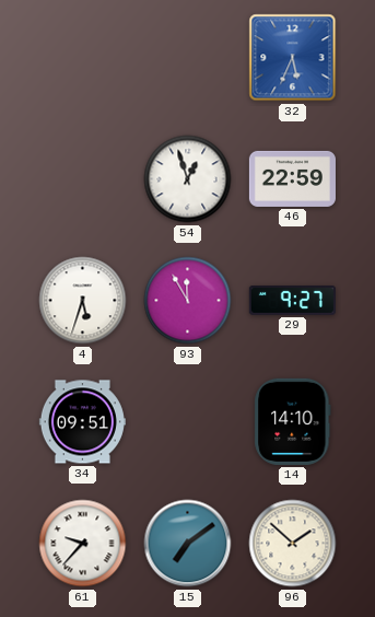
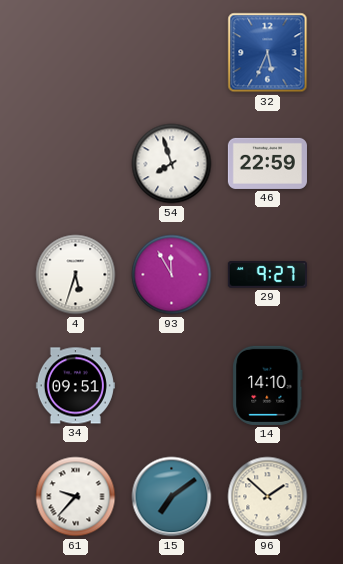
54: 12:57 -> 7:57
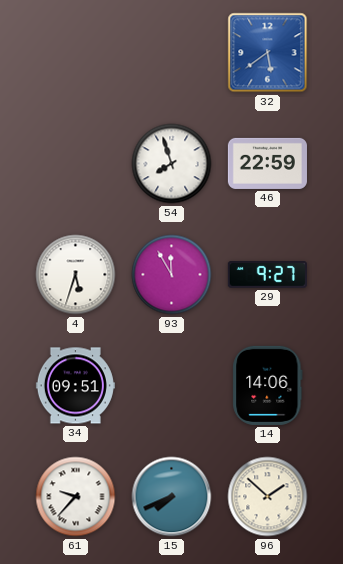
32: 5:34 -> 5:39
14: 14:10 -> 14:06
15: 7:09 -> 7:41
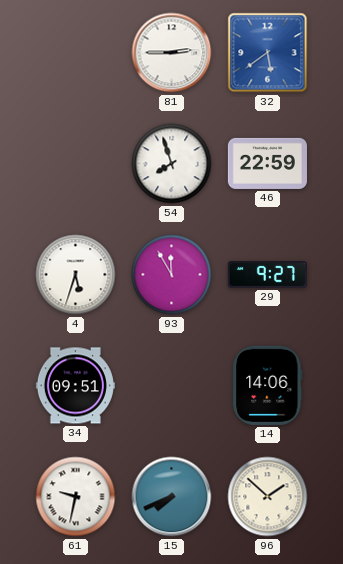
81: none -> 2:45
61: 9:37 -> 9:32
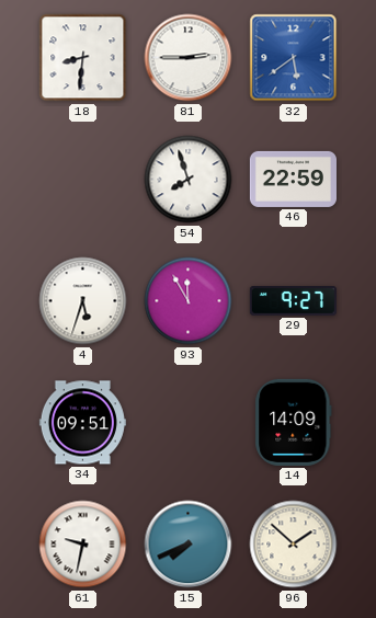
18: none -> 8:31
14: 14:06 -> 14:09
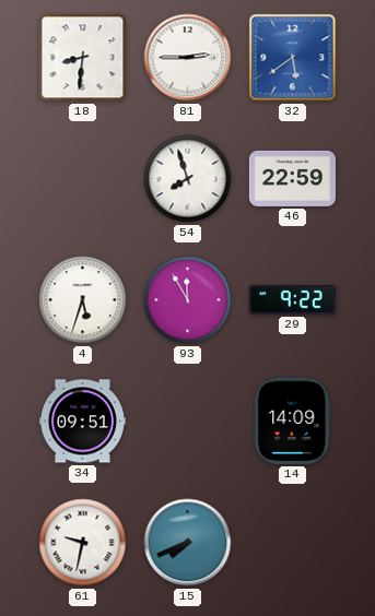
29: 9:27 -> 9:22
96: 1:52 -> none
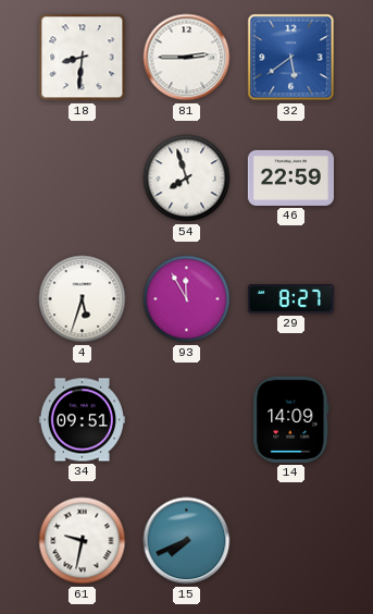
29: 9:22 -> 8:27
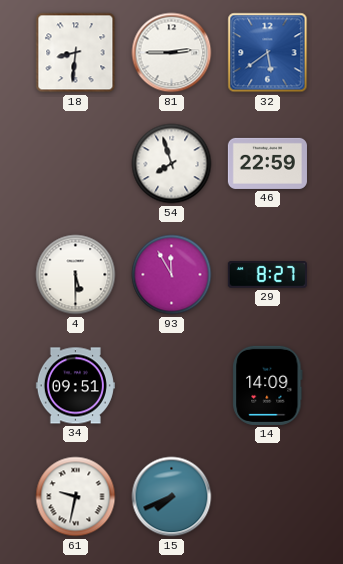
4: 5:33 -> 5:30
